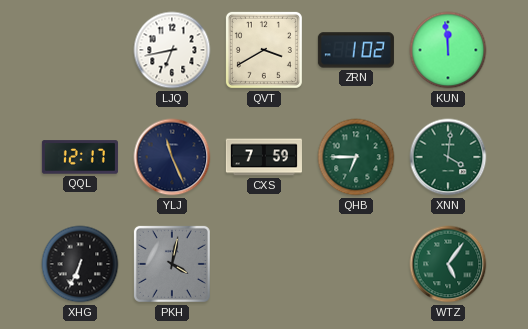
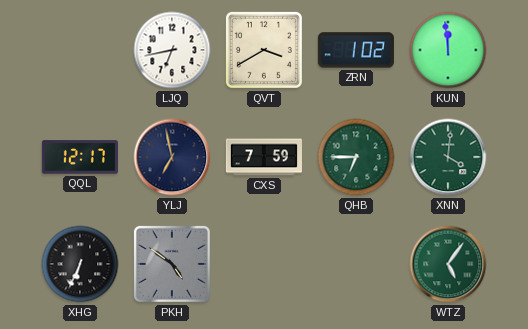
YLJ: 11:26 -> 6:58
PKH: 4:02 -> 4:51
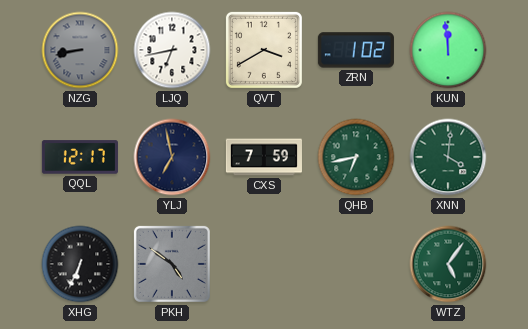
NZG: none -> 8:43
QHB: 6:45 -> 6:43
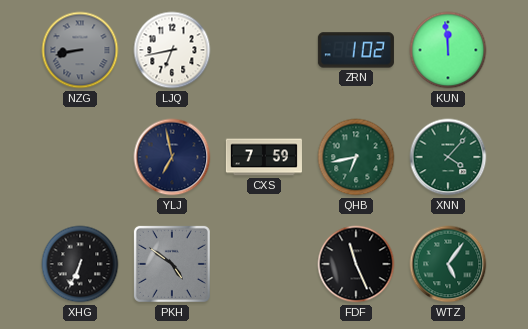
QVT: 3:40 -> none
QQL: 12:17 -> none
XNN: 4:01 -> 4:07
FDF: none -> 11:26
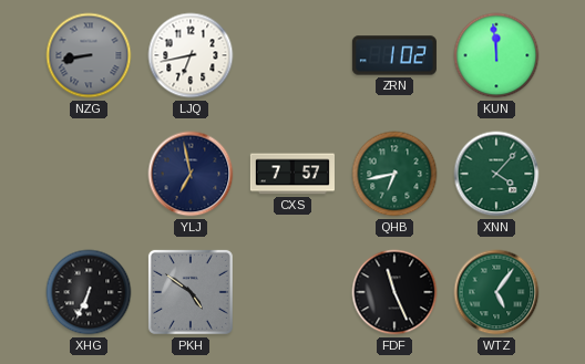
CXS: 7:59 -> 7:57
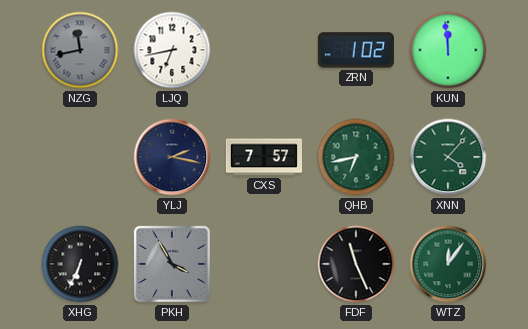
NZG: 8:43 -> 11:43
YLJ: 6:58 -> 2:17
PKH: 4:51 -> 3:55
WTZ: 5:06 -> 12:06
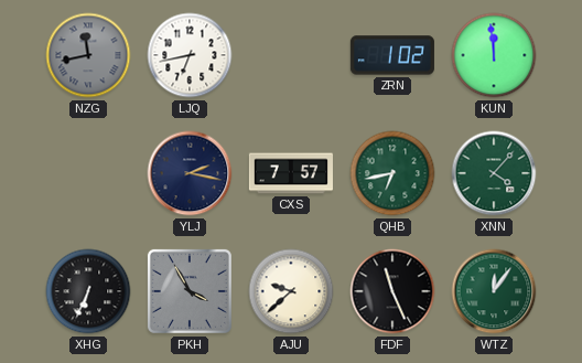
AJU: none -> 9:38
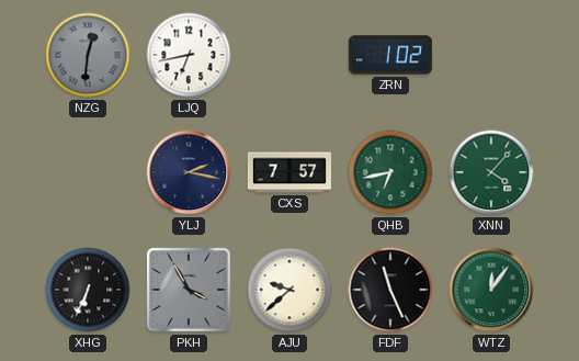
NZG: 11:43 -> 12:31
KUN: 11:59 -> none
